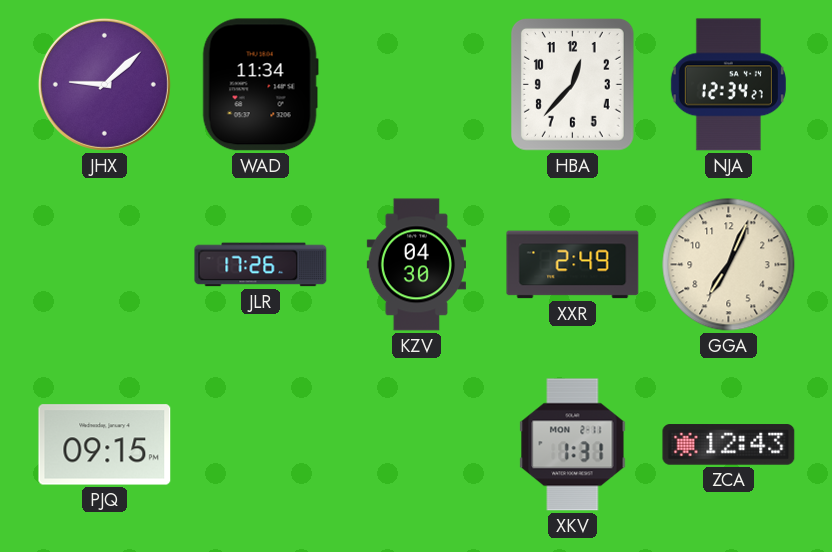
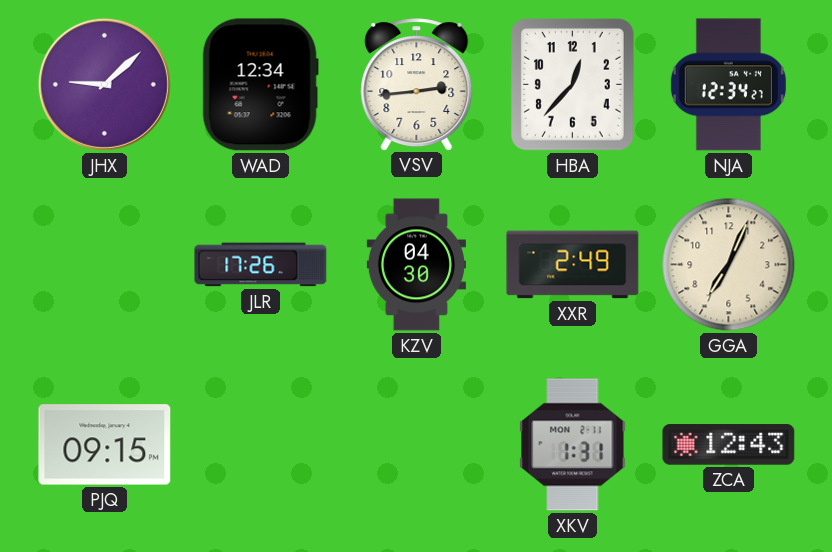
WAD: 11:34 -> 12:34
VSV: none -> 2:44
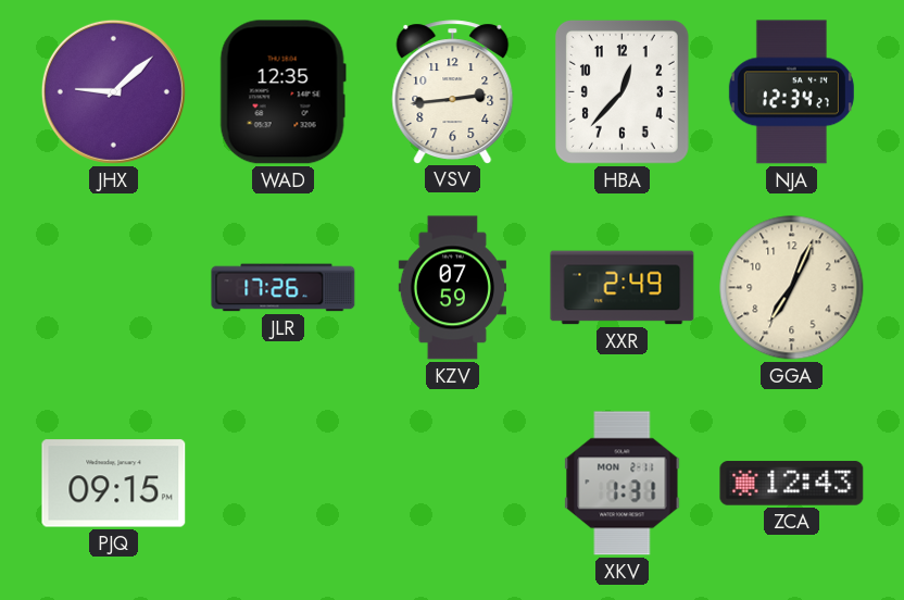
WAD: 12:34 -> 12:35
KZV: 04:30 -> 07:59
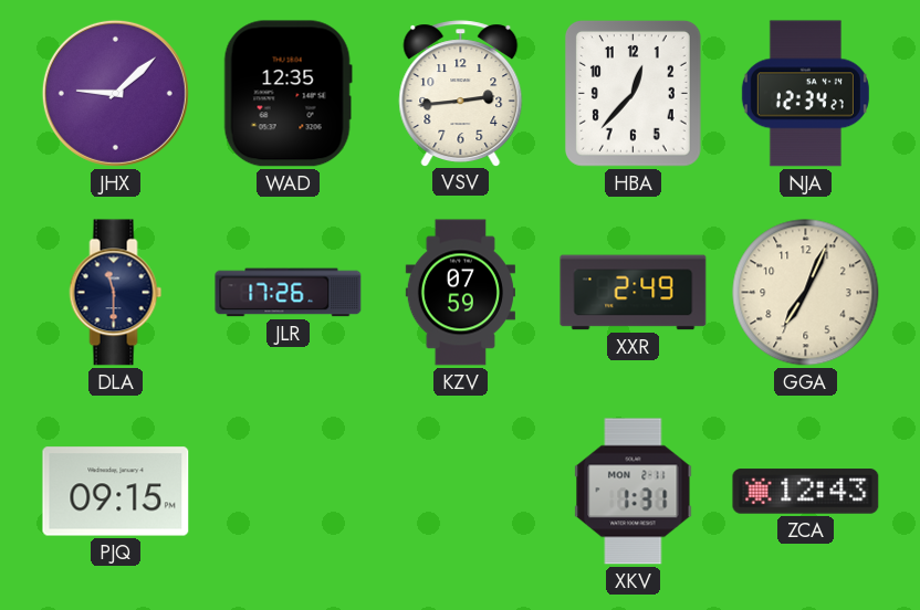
DLA: none -> 11:30
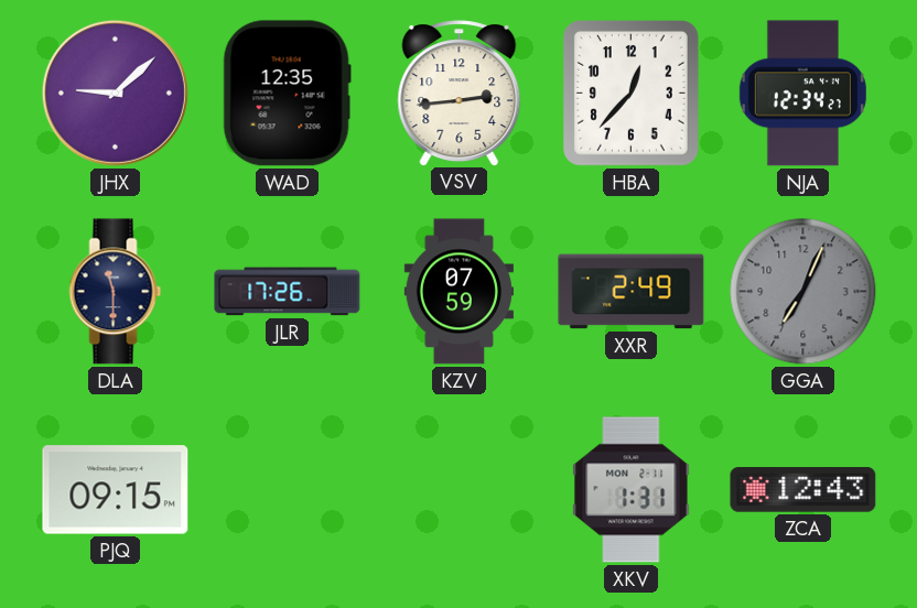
GGA dial: cream -> grey
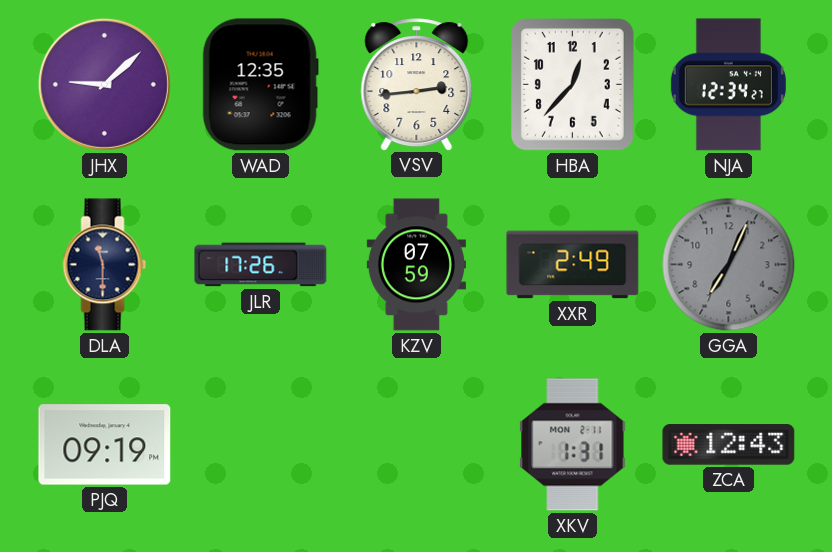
PJQ: 09:15 -> 09:19
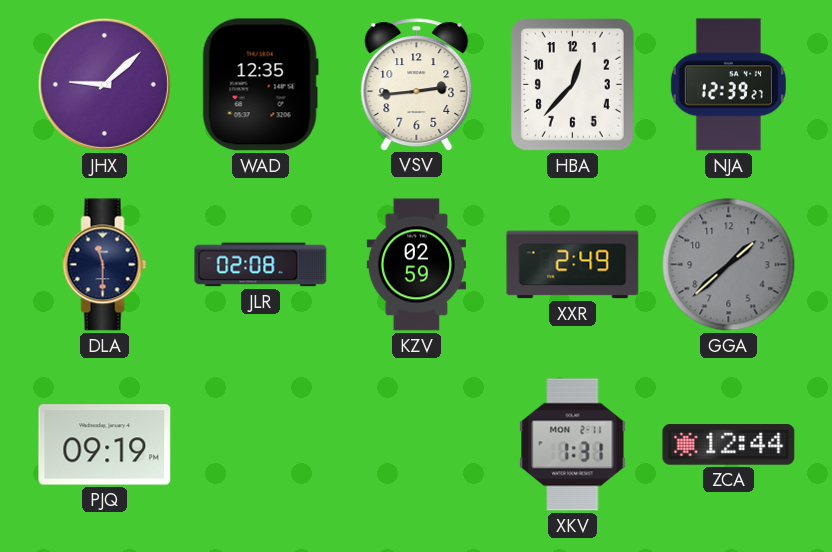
NJA: 12:34 -> 12:39
JLR: 17:26 -> 02:08
KZV: 07:59 -> 02:59
GGA: 7:04 -> 1:38
ZCA: 12:43 -> 12:44
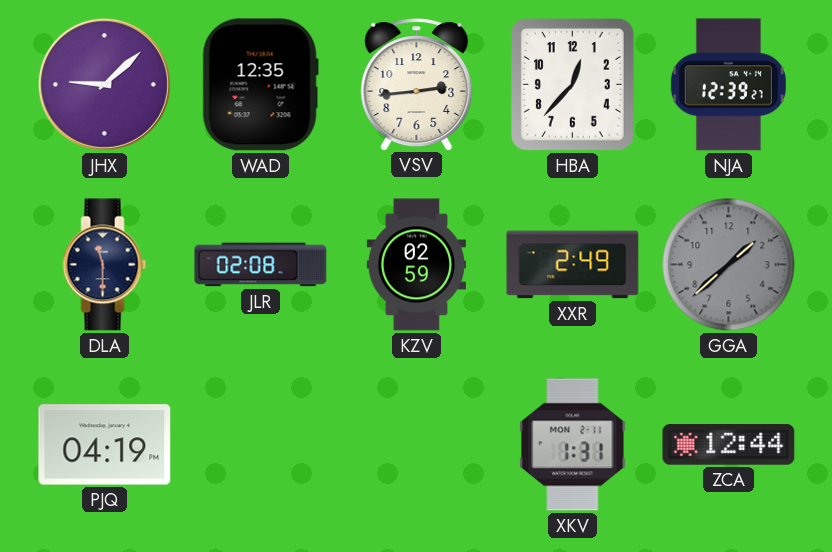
PJQ: 09:19 -> 04:19
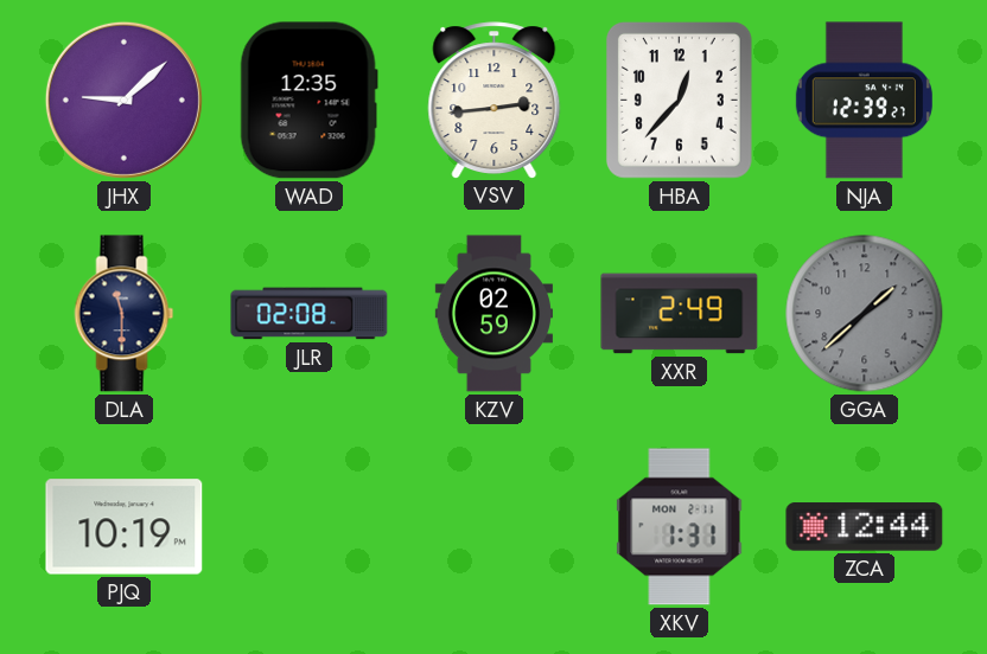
PJQ: 04:19 -> 10:19
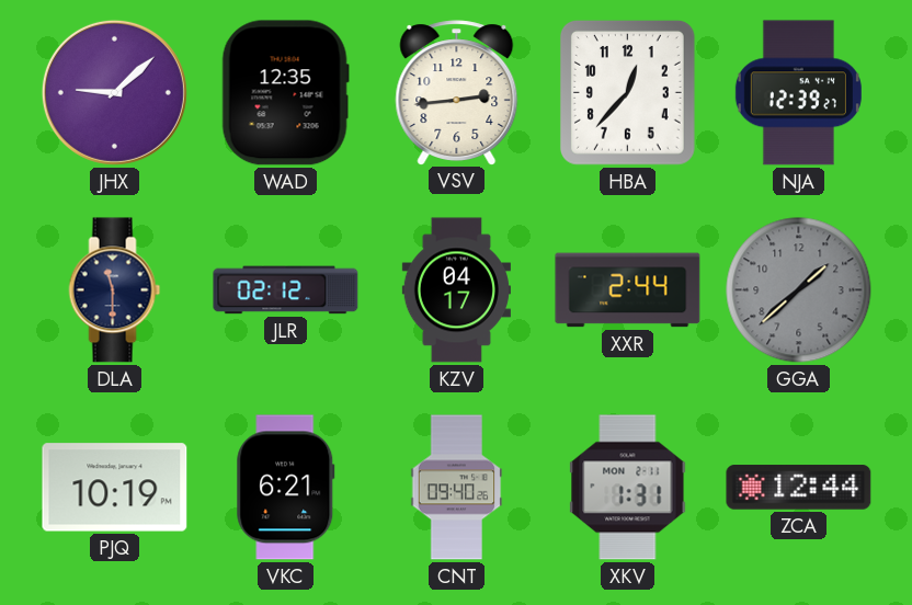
JLR: 02:08 -> 02:12
KZV: 02:59 -> 04:17
XXR: 2:49 -> 2:44
VKC: none -> 6:21
CNT: none -> 09:40
